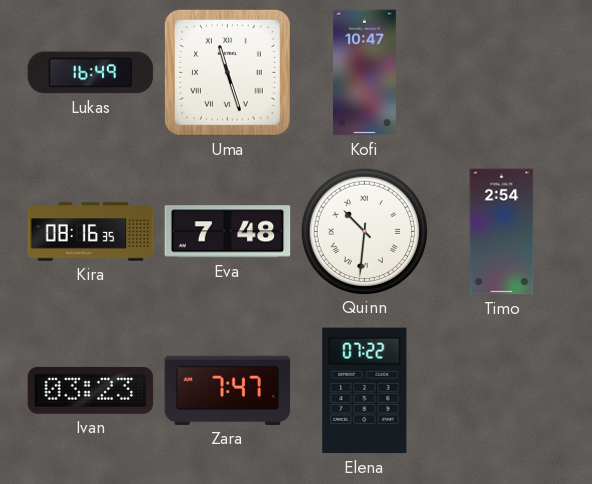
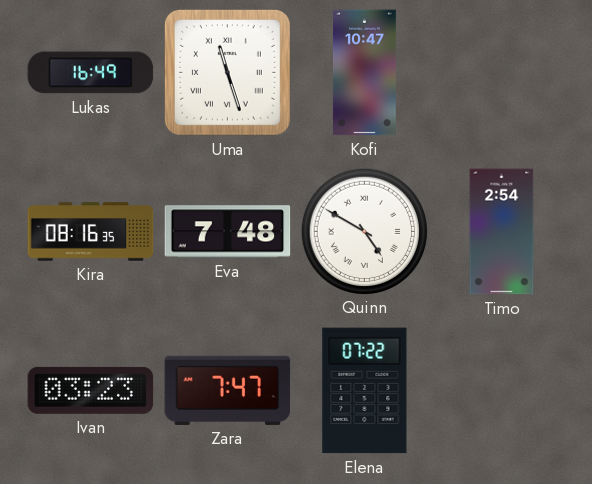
Quinn: 10:31 -> 4:50
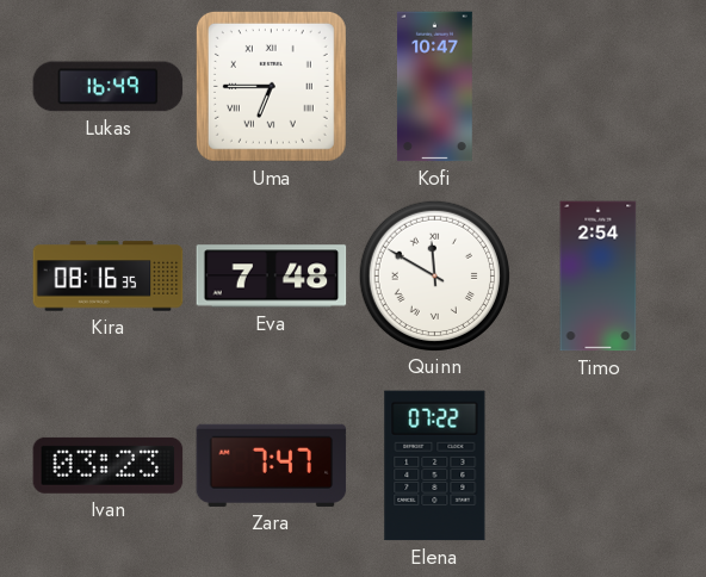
Uma: 11:27 -> 6:45
Quinn: 4:50 -> 11:50
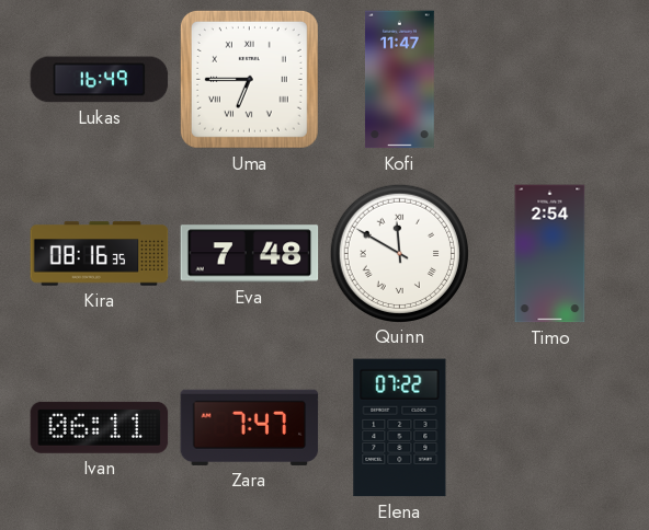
Kofi: 10:47 -> 11:47
Ivan: 03:23 -> 06:11
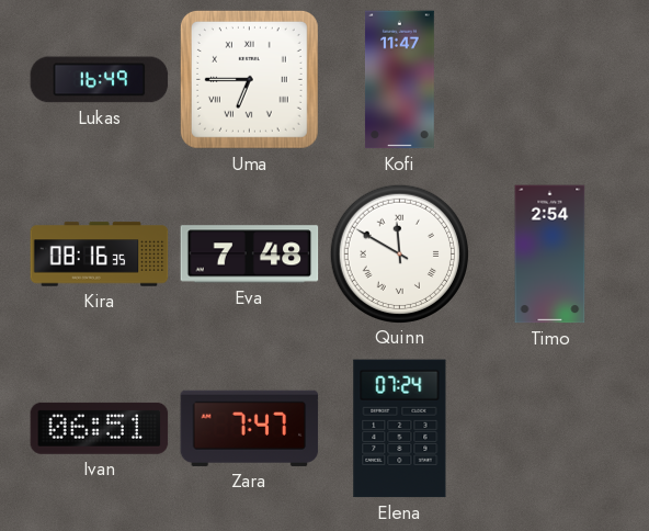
Ivan: 06:11 -> 06:51
Elena: 07:22 -> 07:24
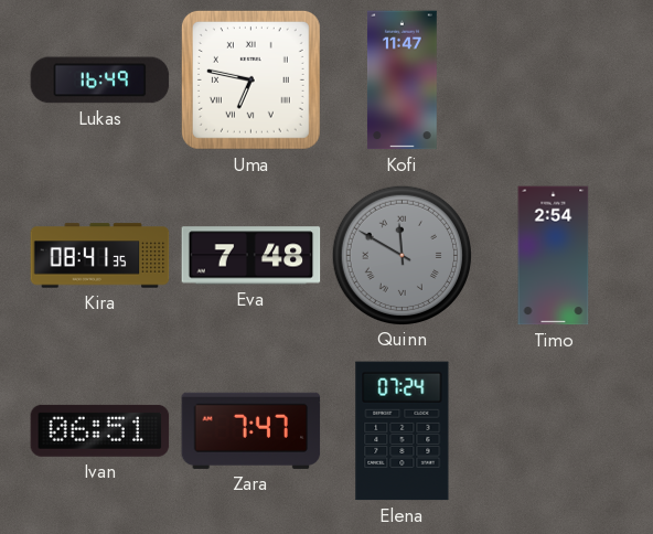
Uma: 6:45 -> 6:47
Kira: 08:16 -> 08:41
Quinn dial: white -> grey
